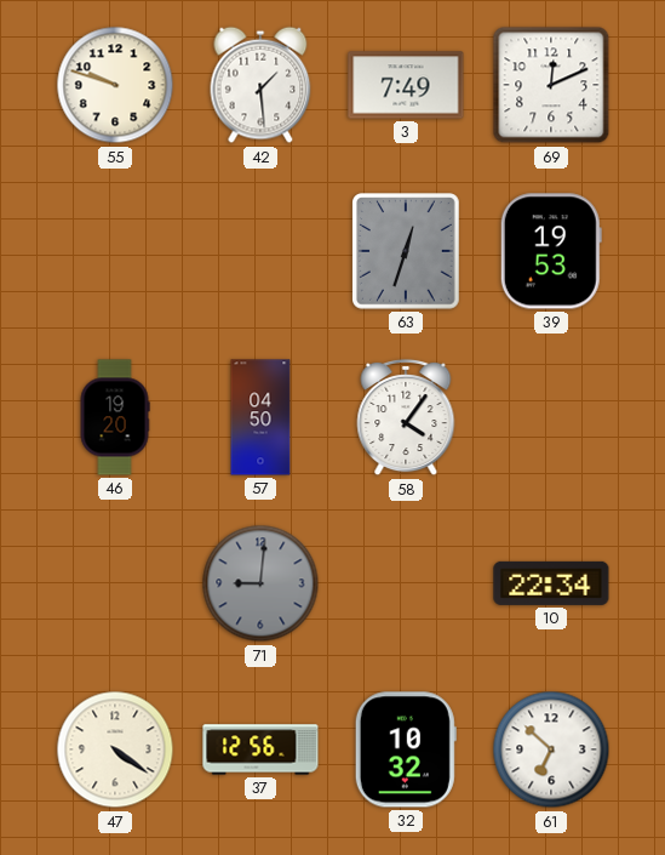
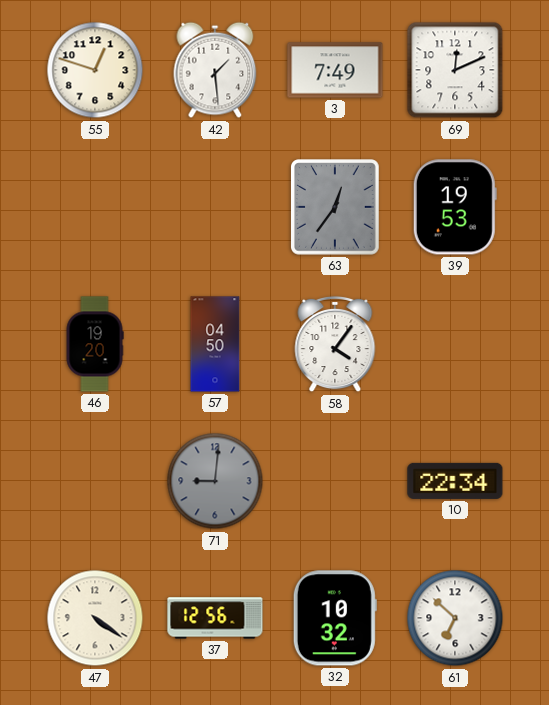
55: 9:48 -> 12:48
63: 12:33 -> 12:36
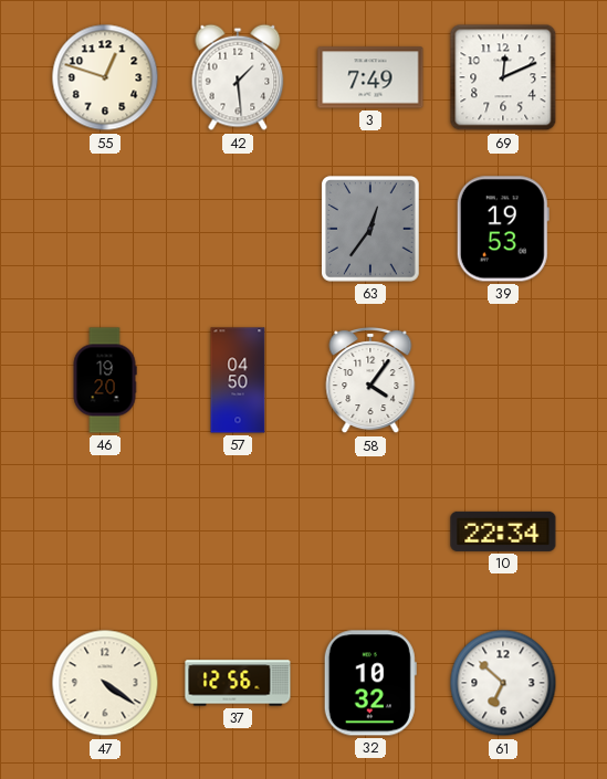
71: 9:01 -> none
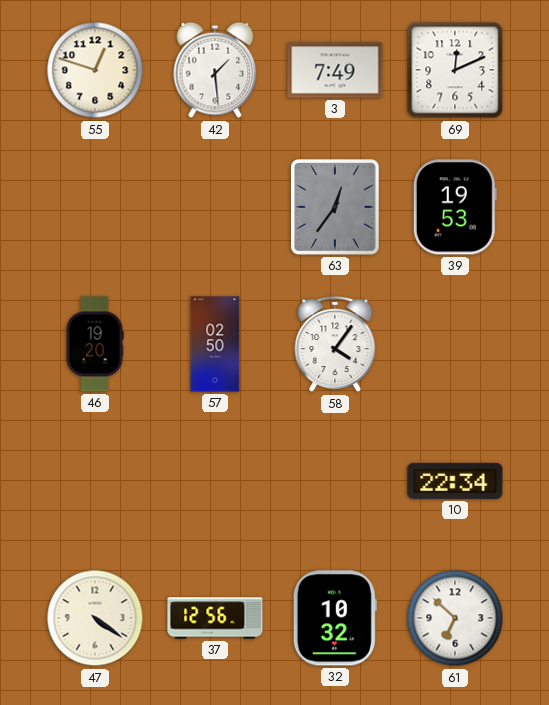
57: 04:50 -> 02:50
